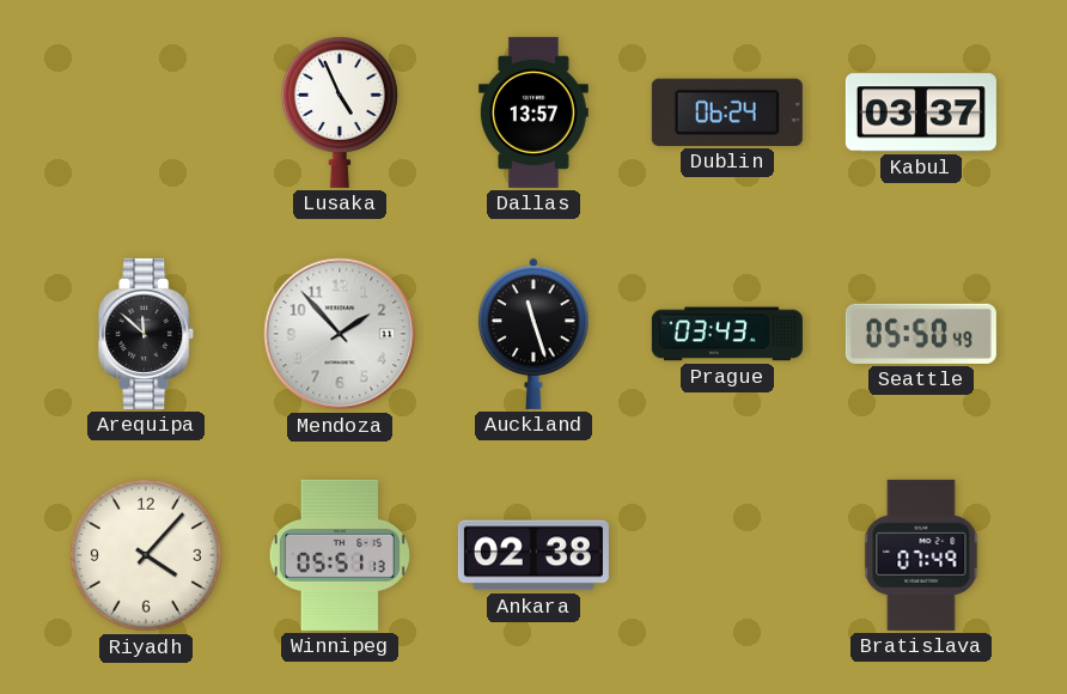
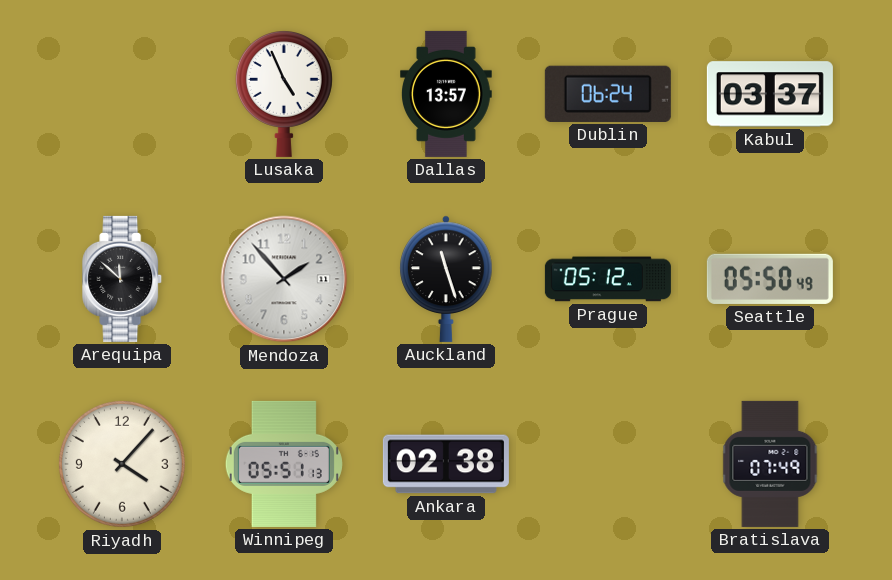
Prague: 03:43 -> 05:12
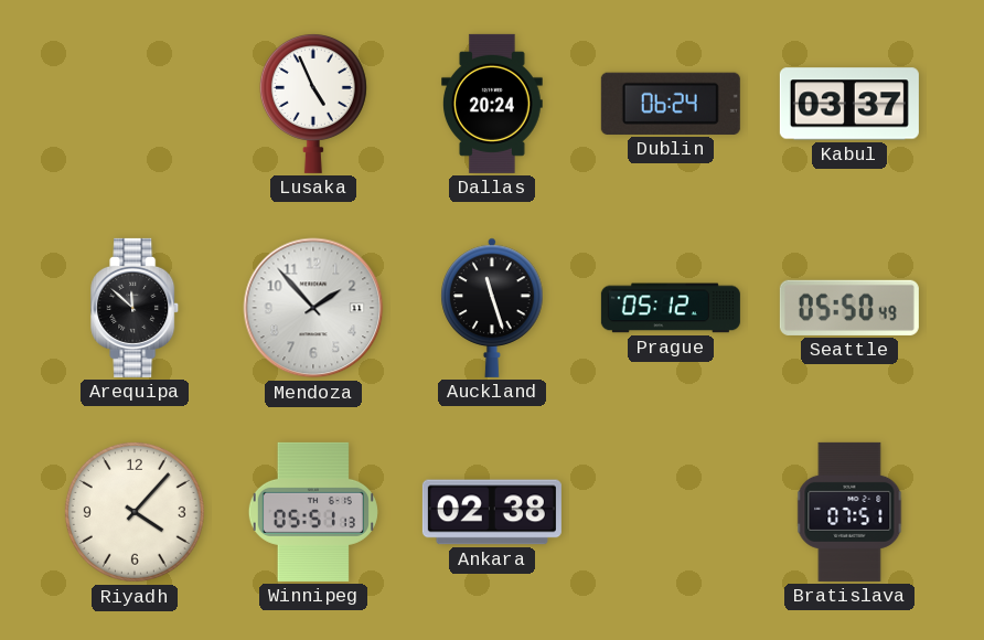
Dallas: 13:57 -> 20:24
Bratislava: 07:49 -> 07:51
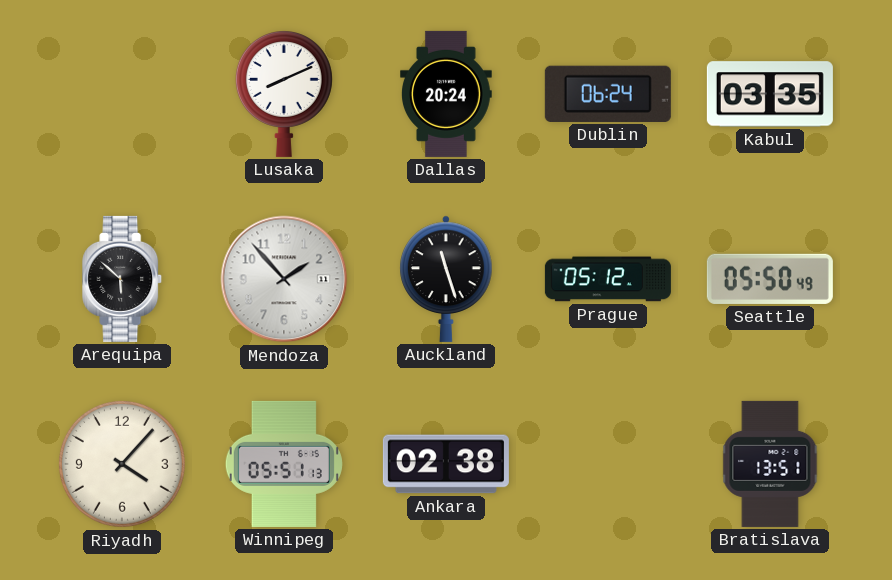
Lusaka: 4:56 -> 8:11
Kabul: 03:37 -> 03:35
Arequipa: 11:52 -> 5:52
Bratislava: 07:51 -> 13:51
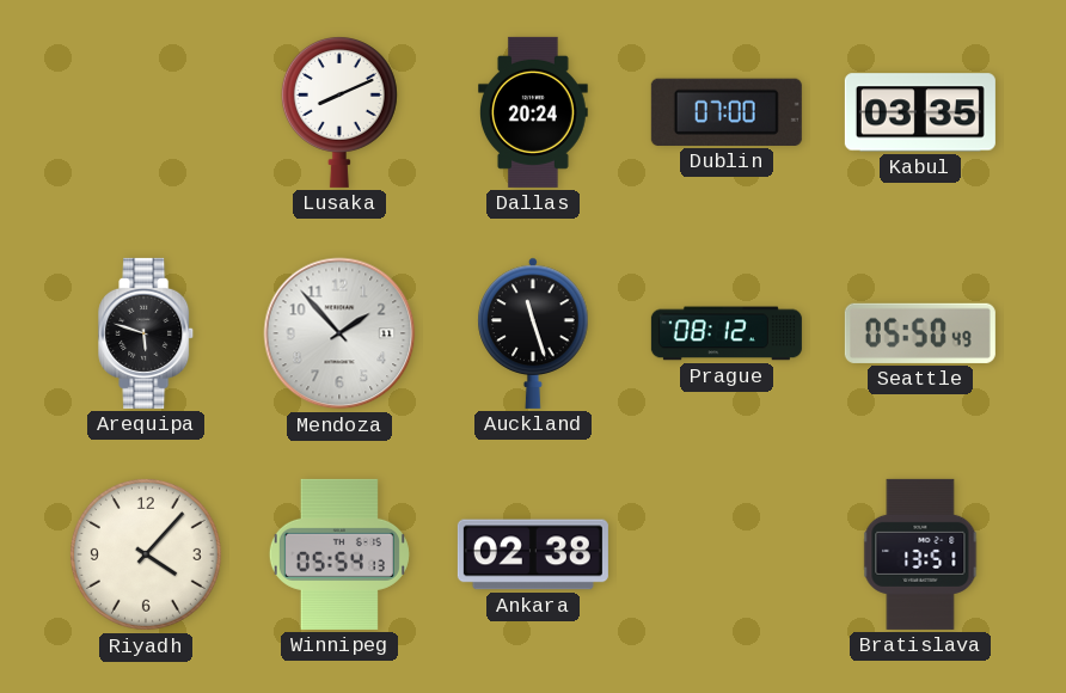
Dublin: 06:24 -> 07:00
Arequipa: 5:52 -> 5:48
Prague: 05:12 -> 08:12
Winnipeg: 05:51 -> 05:54
